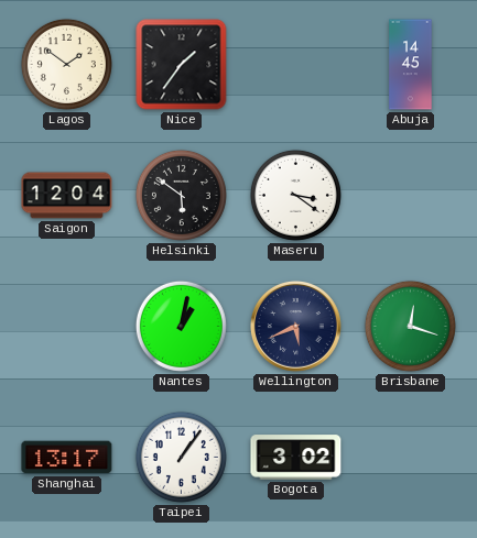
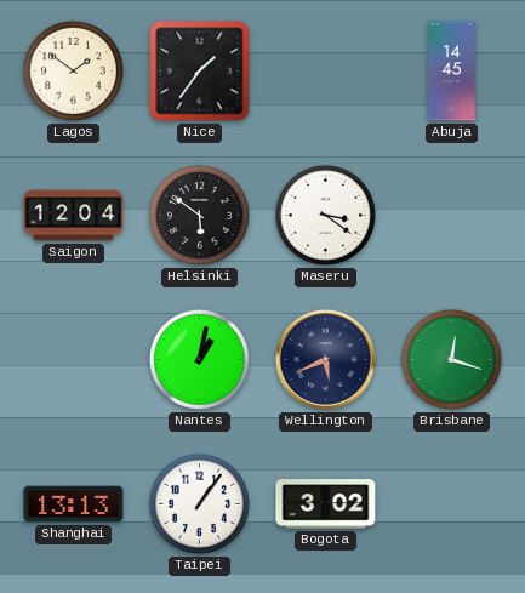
Shanghai: 13:17 -> 13:13
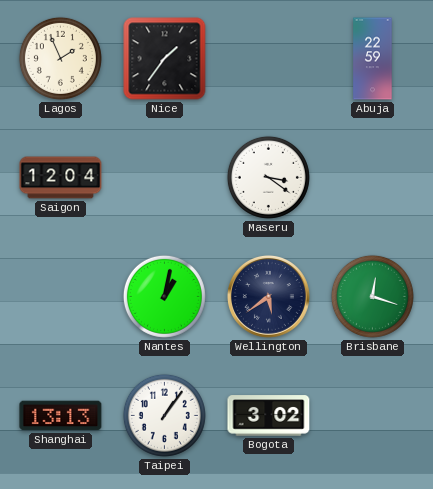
Lagos: 1:51 -> 1:56
Abuja: 14:45 -> 22:59
Helsinki: 5:51 -> none
Wellington: 5:41 -> 5:39
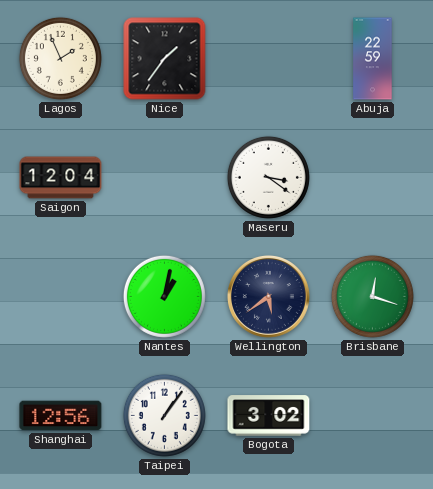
Shanghai: 13:13 -> 12:56
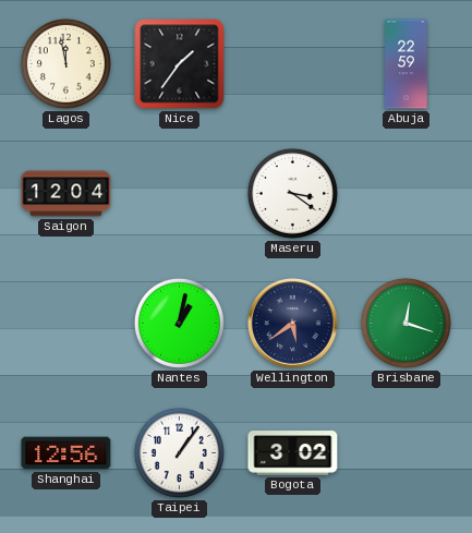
Lagos: 1:56 -> 11:58
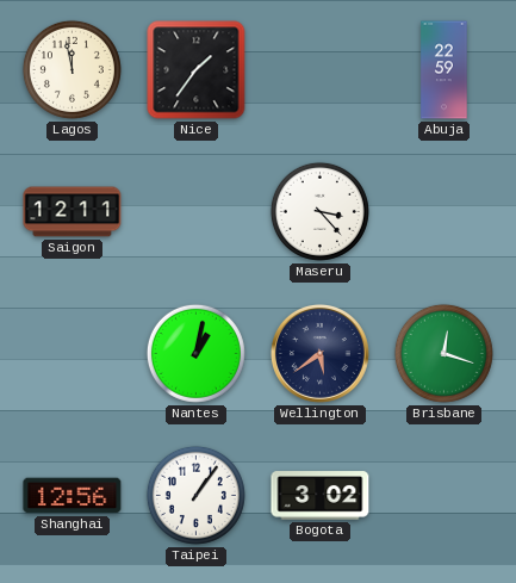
Saigon: 12:04 -> 12:11
Maseru: 3:21 -> 3:23
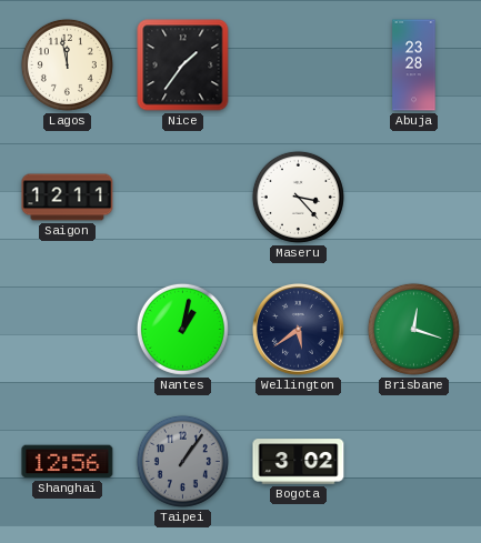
Abuja: 22:59 -> 23:28
Taipei dial: white -> grey
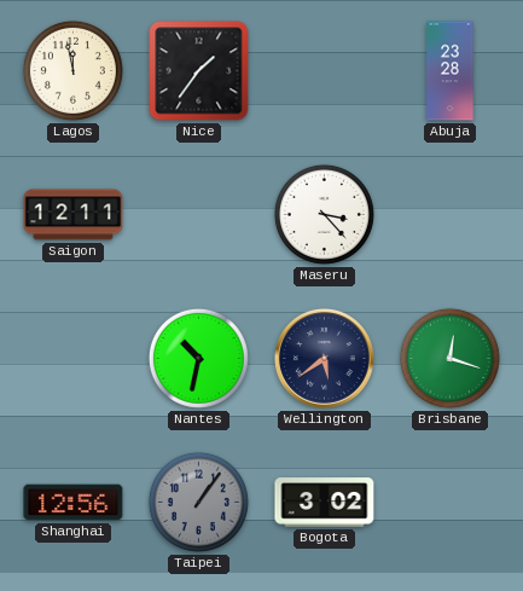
Nantes: 1:02 -> 10:32
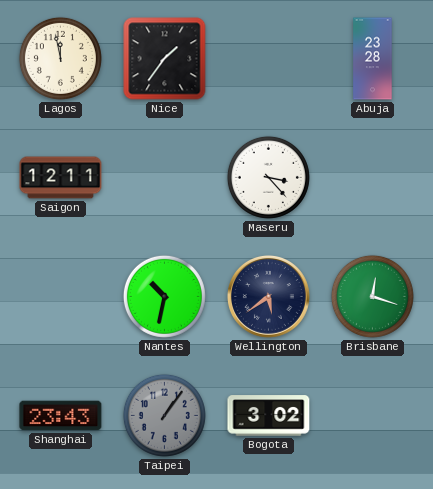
Shanghai: 12:56 -> 23:43
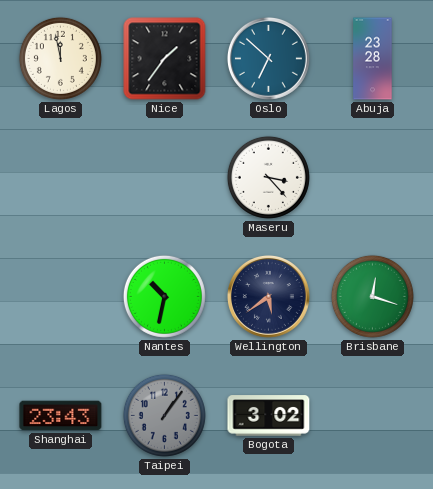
Oslo: none -> 6:52
Saigon: 12:11 -> none
